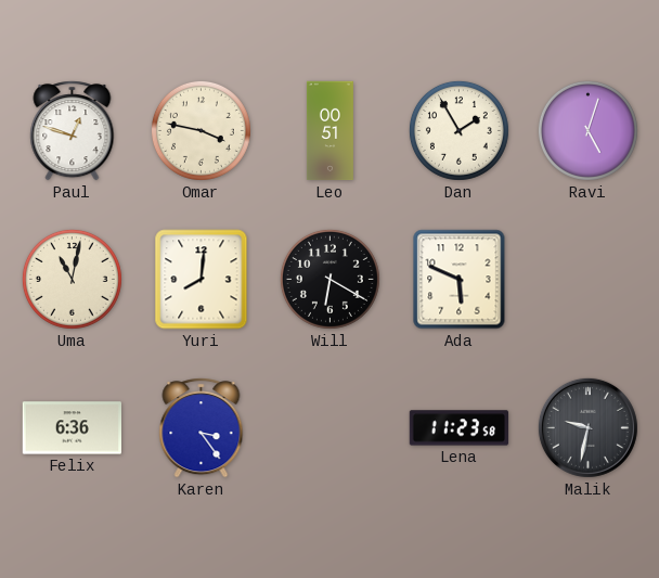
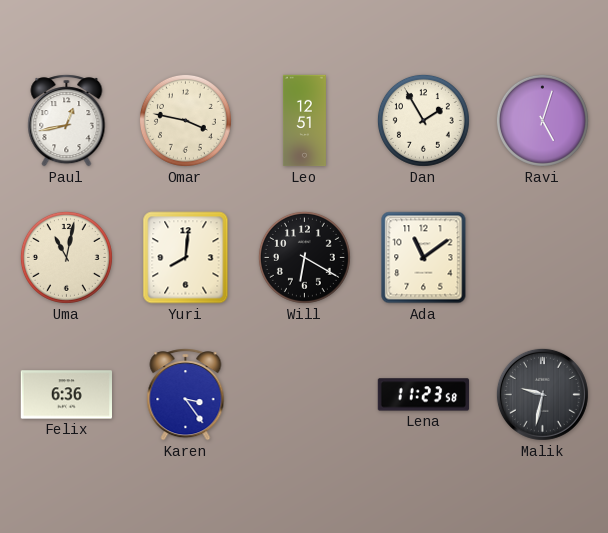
Paul: 12:48 -> 12:43
Leo: 00:51 -> 12:51
Ada: 5:49 -> 11:09
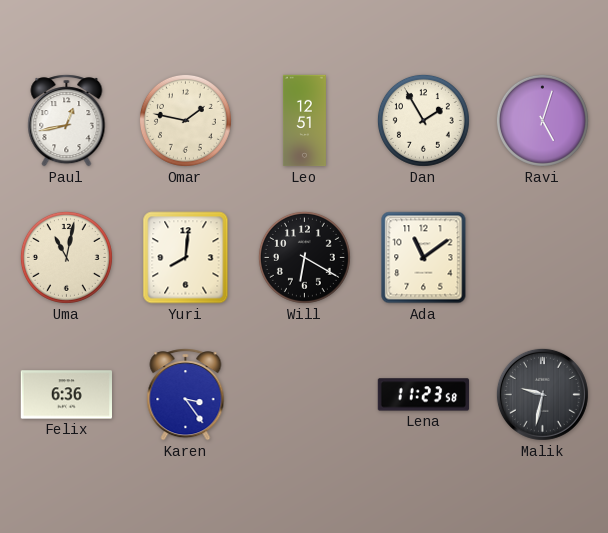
Omar: 3:47 -> 1:47
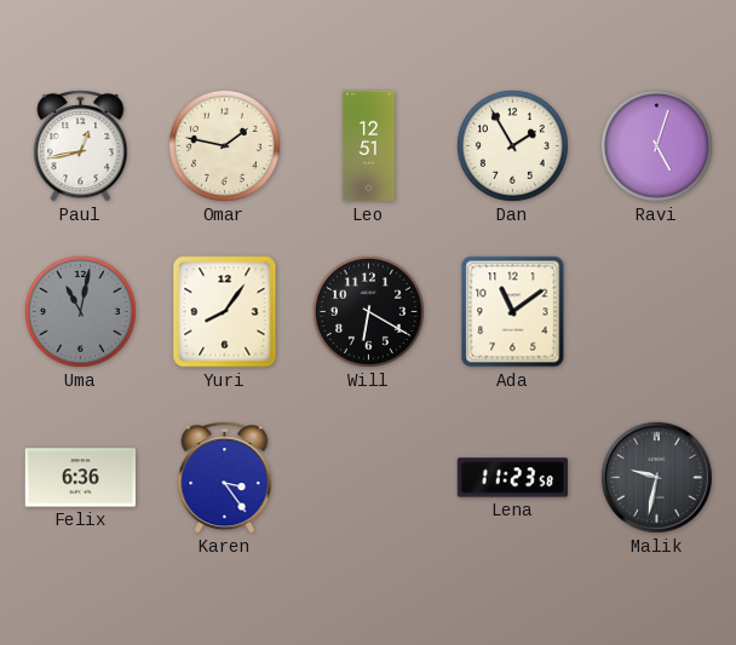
Uma dial: cream -> grey
Yuri: 8:01 -> 8:06
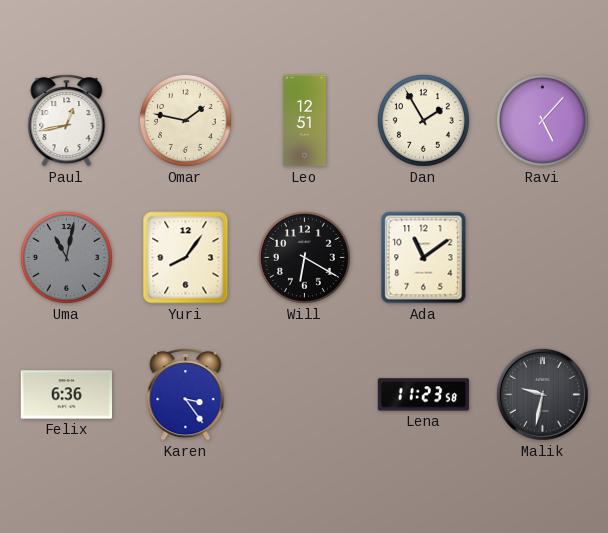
Ravi: 5:03 -> 5:07
